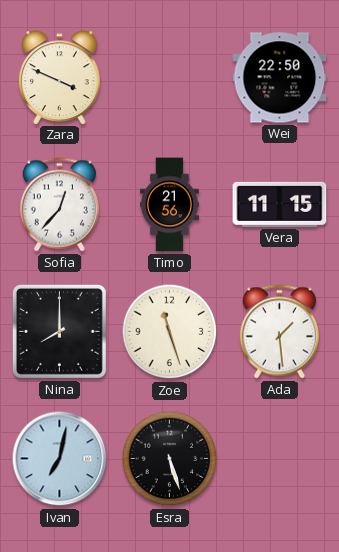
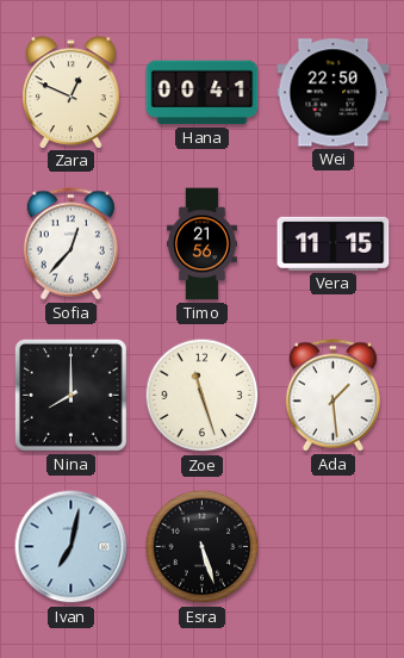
Zara: 3:49 -> 12:49
Hana: none -> 00:41
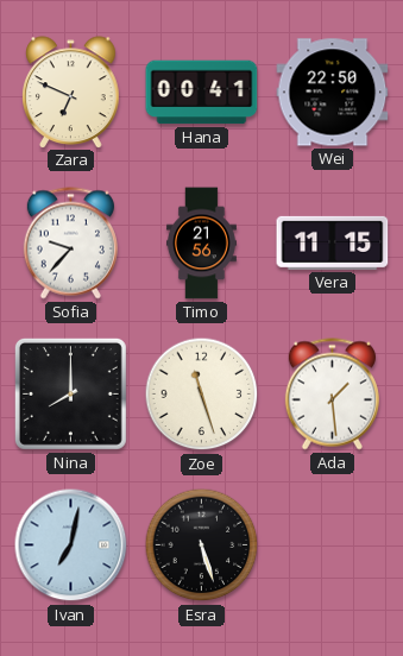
Zara: 12:49 -> 6:49
Sofia: 12:37 -> 9:37
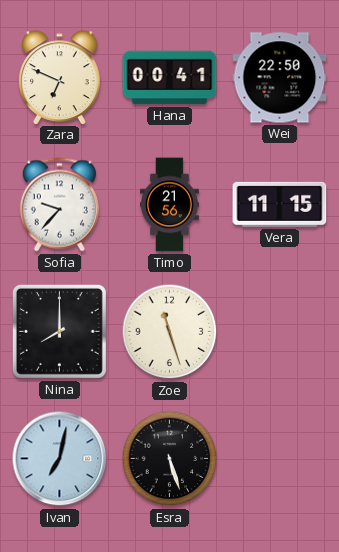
Ada: 1:29 -> none
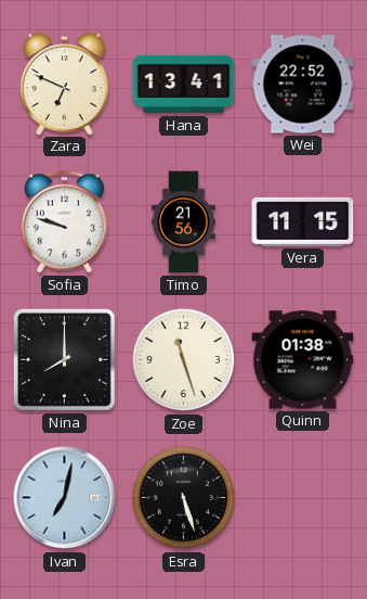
Hana: 00:41 -> 13:41
Wei: 22:50 -> 22:52
Sofia: 9:37 -> 9:48
Quinn: none -> 01:38
